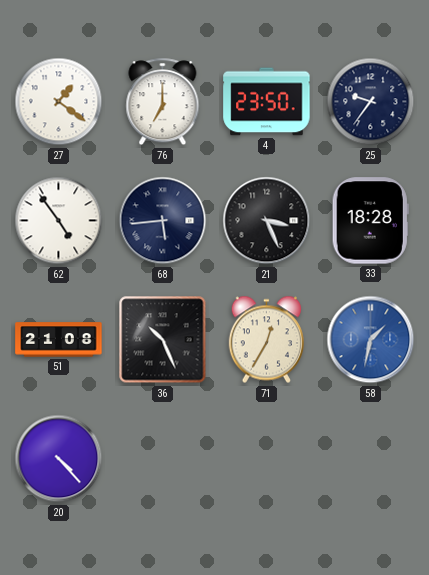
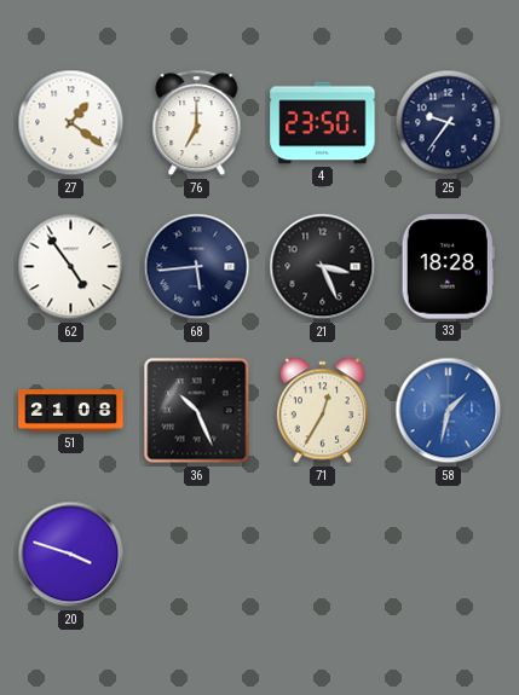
20: 4:23 -> 3:48
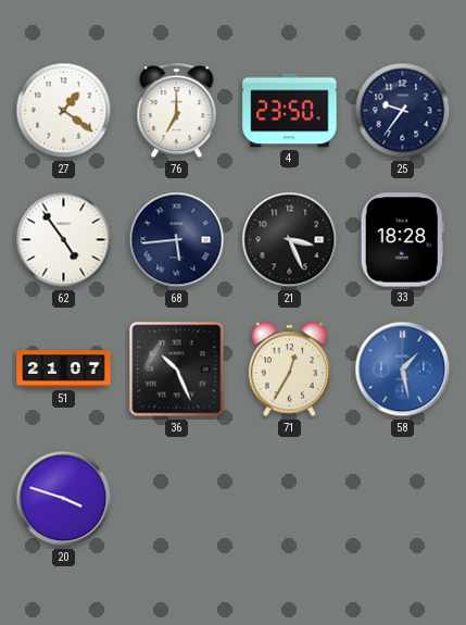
51: 21:08 -> 21:07
58: 1:32 -> 1:28
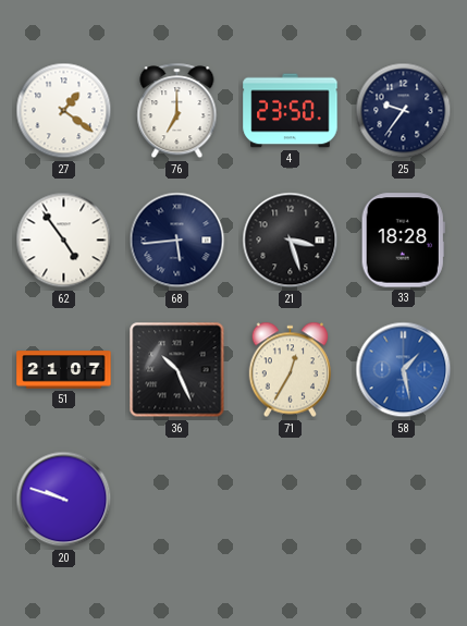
21: 3:26 -> 3:27
20: 3:48 -> 9:48
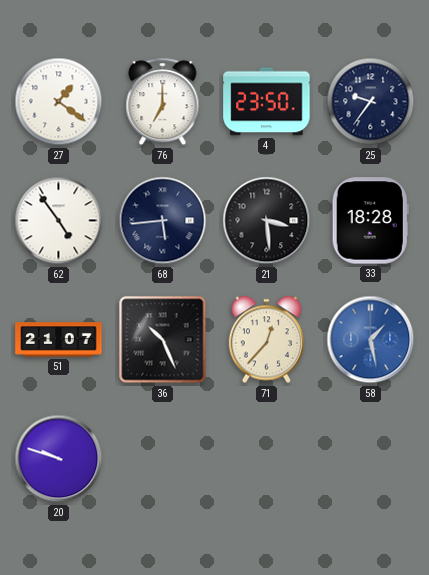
21: 3:27 -> 3:29
71: 12:35 -> 12:37
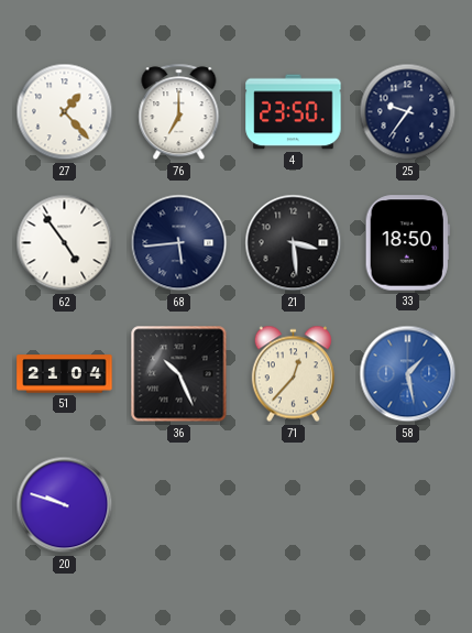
27: 1:21 -> 1:23
33: 18:28 -> 18:50
51: 21:07 -> 21:04
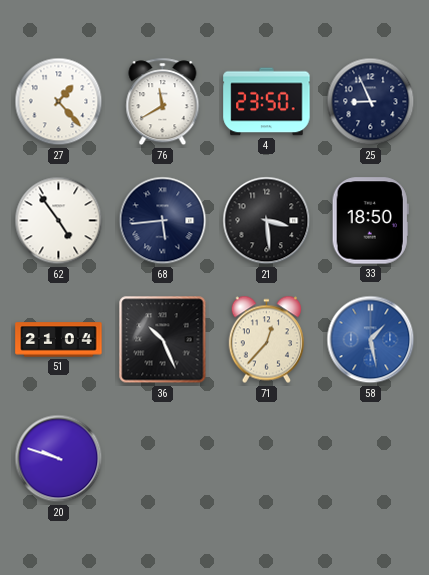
76: 7:00 -> 11:40
25: 9:36 -> 8:56
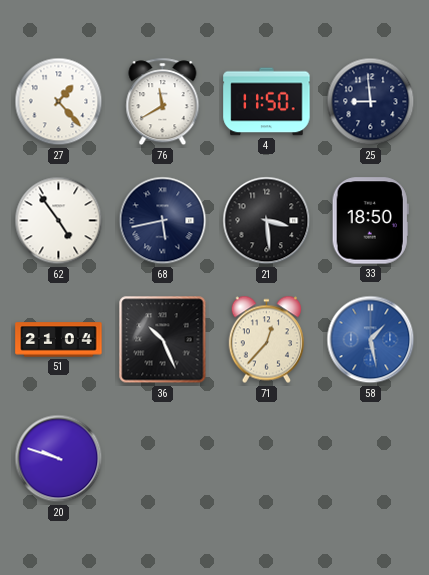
4: 23:50 -> 11:50
25: 8:56 -> 8:59
68: 5:44 -> 5:43
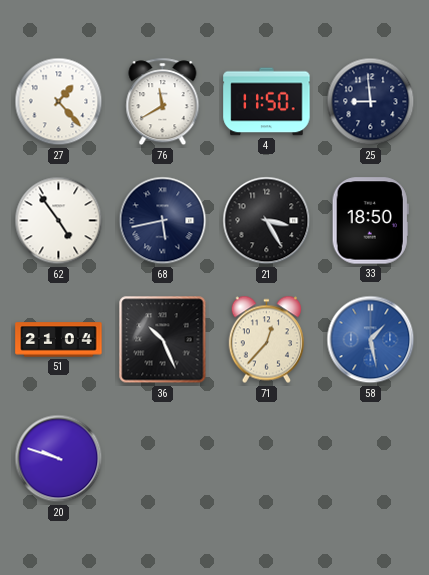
21: 3:29 -> 3:25
